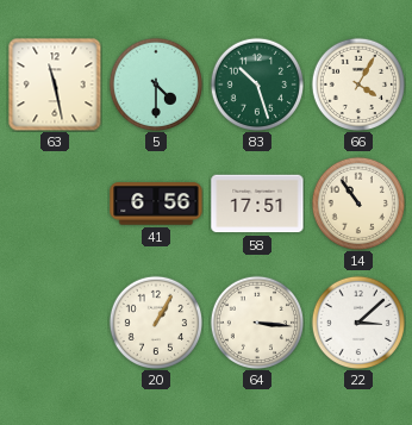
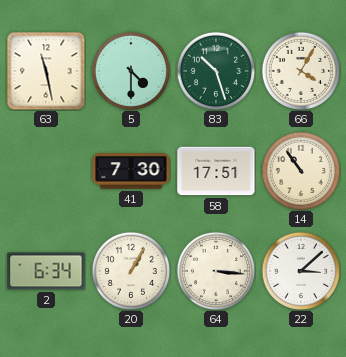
41: 6:56 -> 7:30
2: none -> 6:34
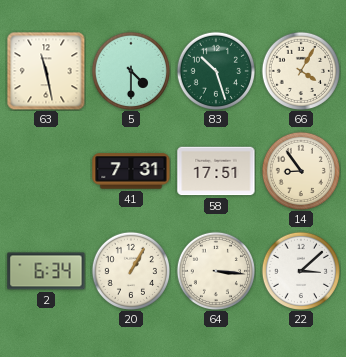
41: 7:30 -> 7:31
14: 10:54 -> 8:54
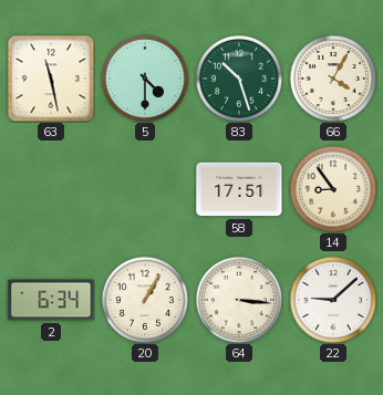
41: 7:31 -> none
22: 3:08 -> 9:08
